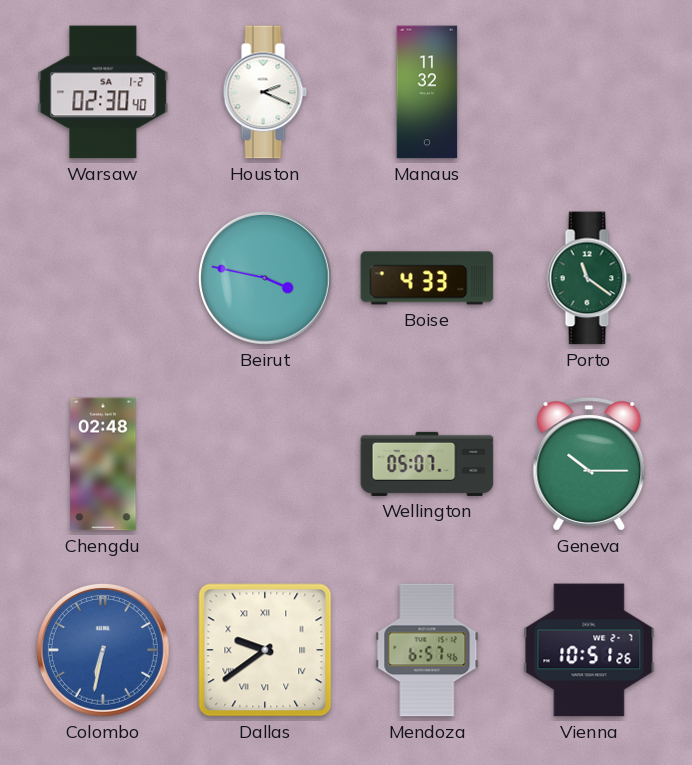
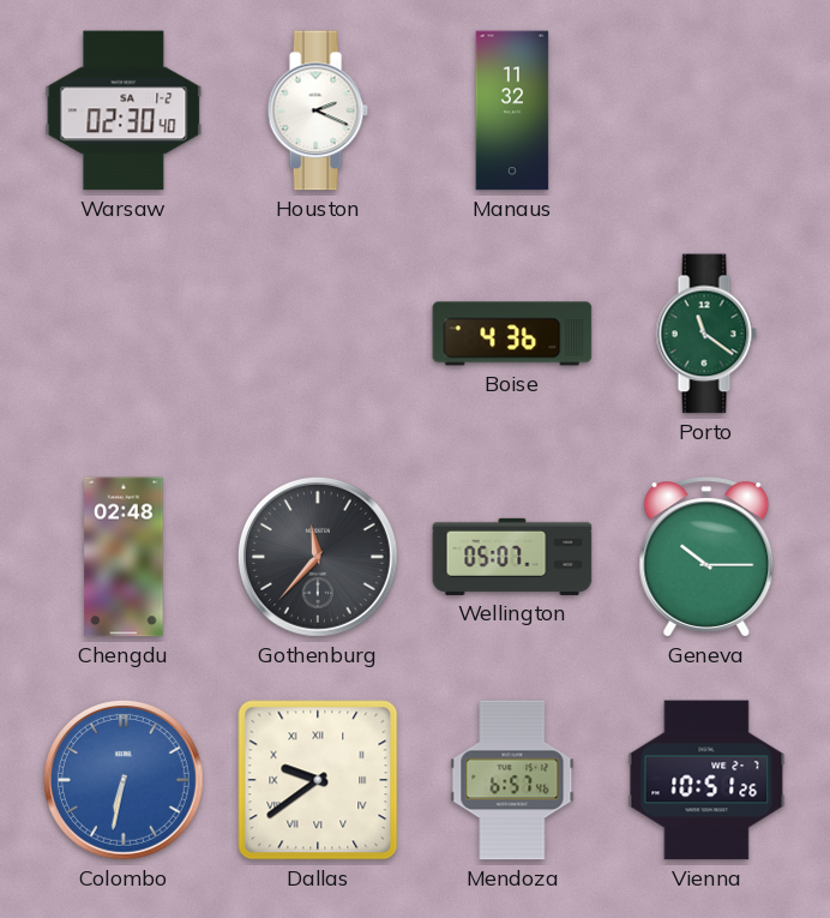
Beirut: 3:47 -> none
Boise: 4:33 -> 4:36
Gothenburg: none -> 11:37
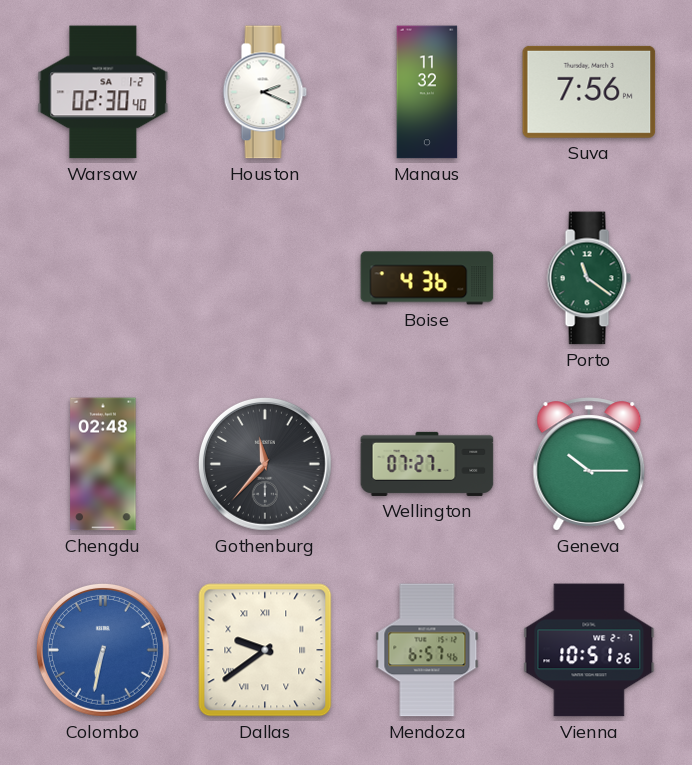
Suva: none -> 7:56
Wellington: 05:07 -> 07:27
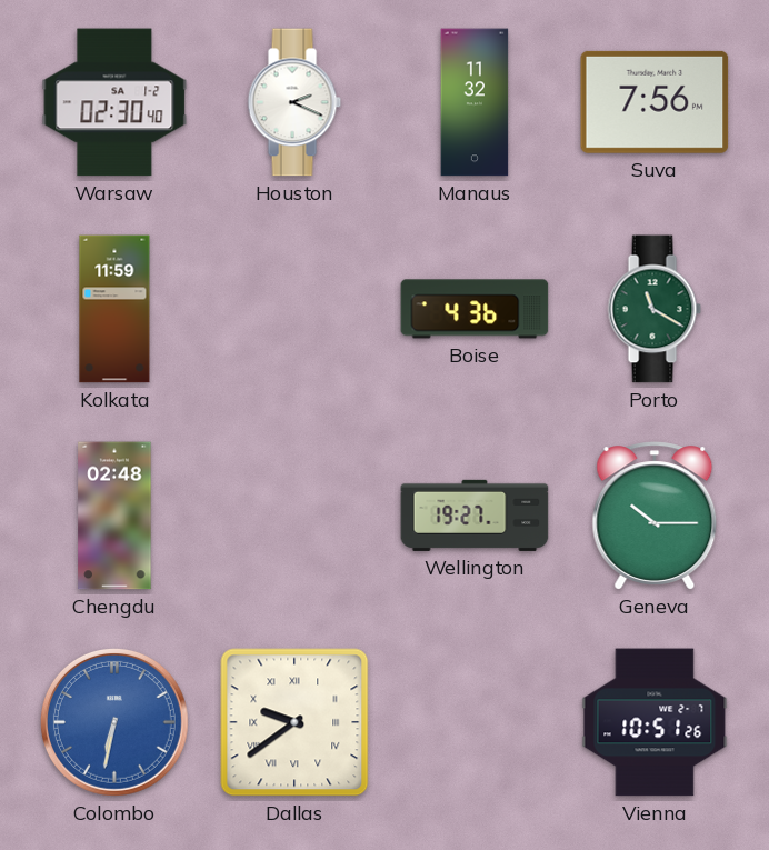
Kolkata: none -> 11:59
Porto: 11:21 -> 11:20
Gothenburg: 11:37 -> none
Wellington: 07:27 -> 19:27
Mendoza: 6:57 -> none
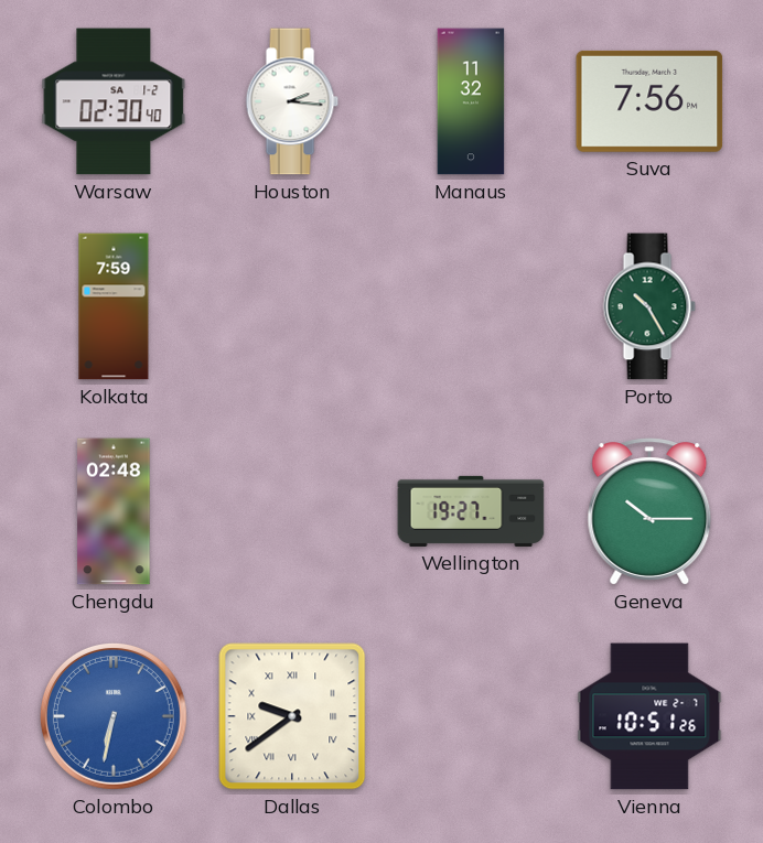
Houston: 2:19 -> 2:16
Kolkata: 11:59 -> 7:59
Boise: 4:36 -> none
Porto: 11:20 -> 10:25
